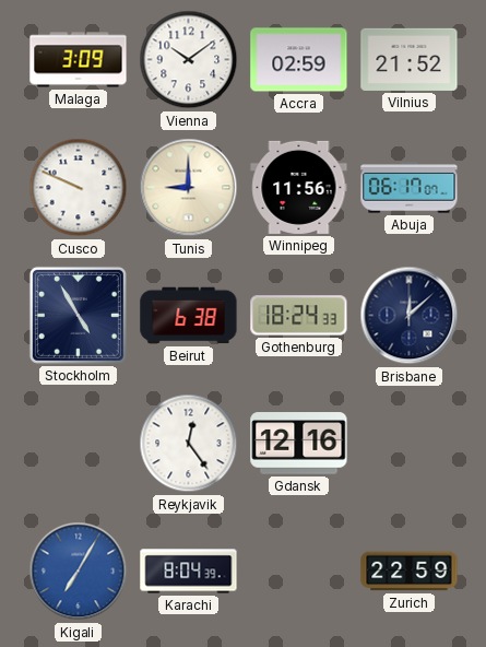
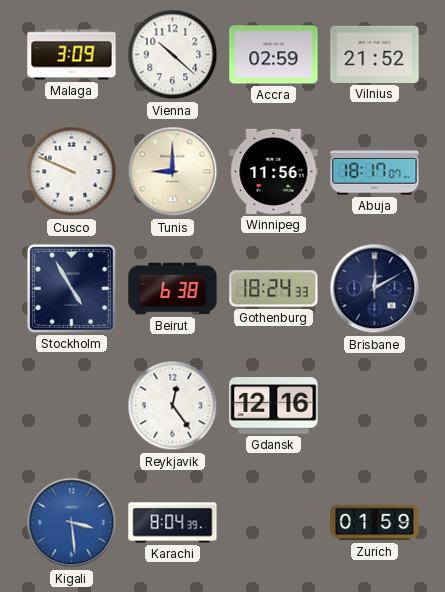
Vienna: 10:09 -> 10:22
Abuja: 06:17 -> 18:17
Brisbane: 12:08 -> 12:10
Kigali: 7:05 -> 3:29
Zurich: 22:59 -> 01:59
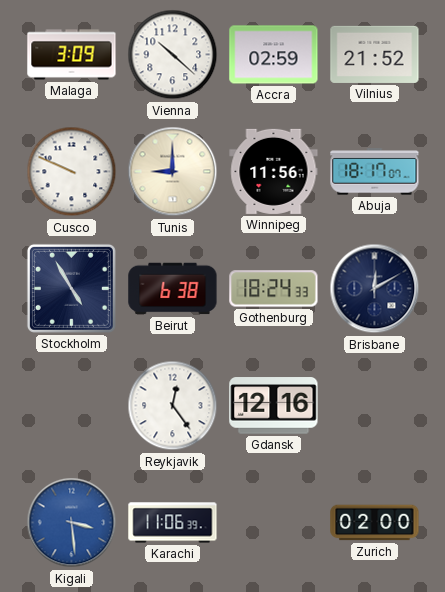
Karachi: 8:04 -> 11:06
Zurich: 01:59 -> 02:00
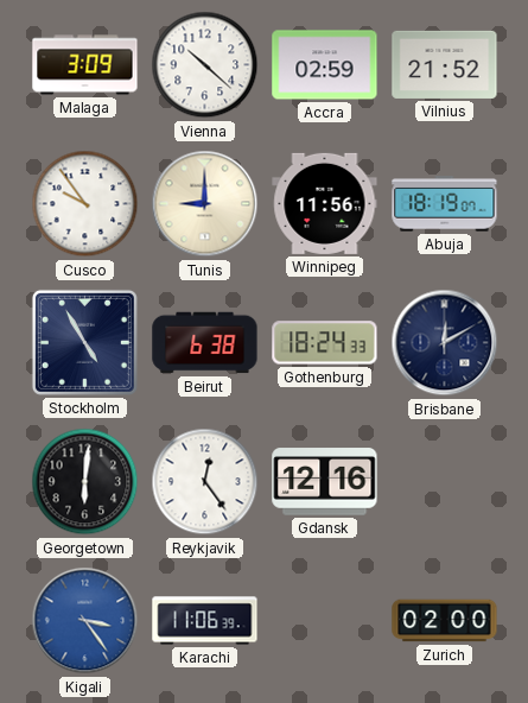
Cusco: 9:49 -> 9:54
Abuja: 18:17 -> 18:19
Georgetown: none -> 6:01
Kigali: 3:29 -> 3:24
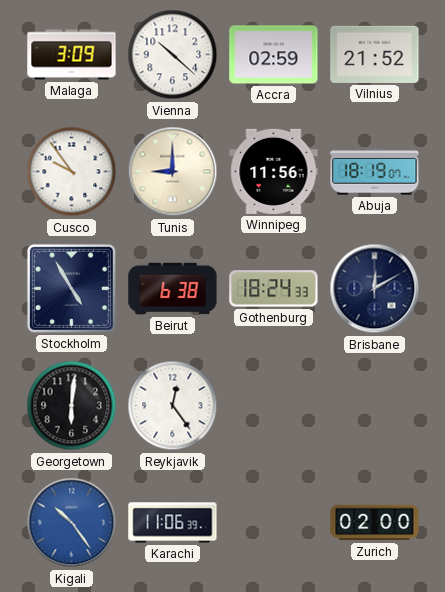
Gdansk: 12:16 -> none
Kigali: 3:24 -> 10:24
